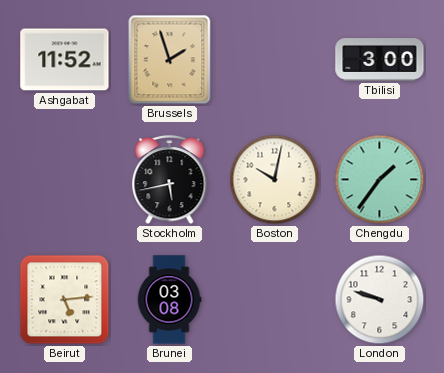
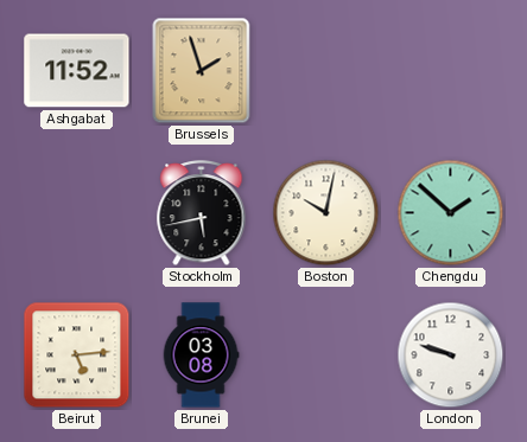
Tbilisi: 3:00 -> none
Chengdu: 1:36 -> 1:52
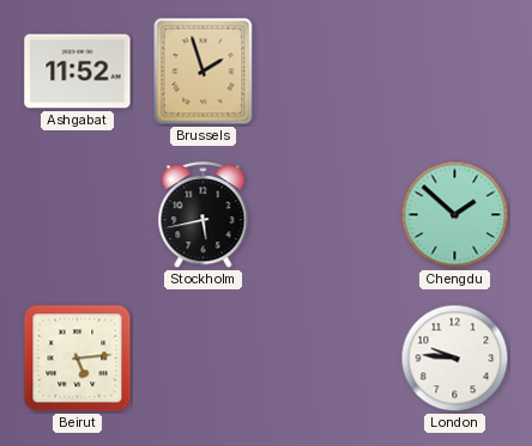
Boston: 10:02 -> none
Brunei: 03:08 -> none
London: 9:48 -> 9:46
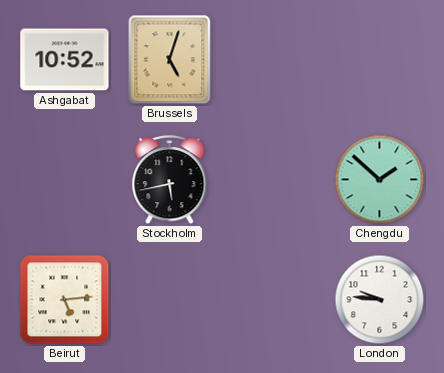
Ashgabat: 11:52 -> 10:52
Brussels: 1:57 -> 5:03
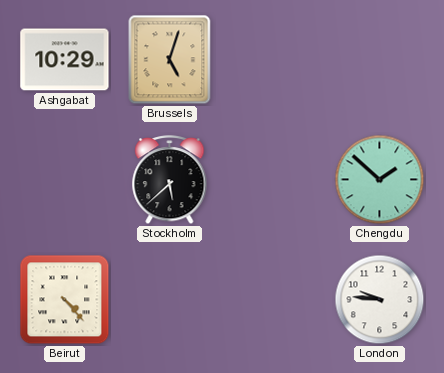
Ashgabat: 10:52 -> 10:29
Stockholm: 5:43 -> 5:38
Beirut: 5:14 -> 4:23
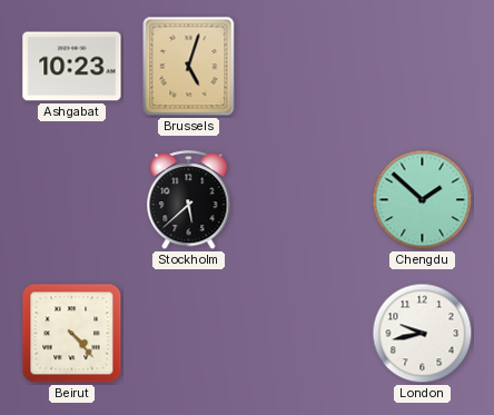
Ashgabat: 10:29 -> 10:23
London: 9:46 -> 9:43
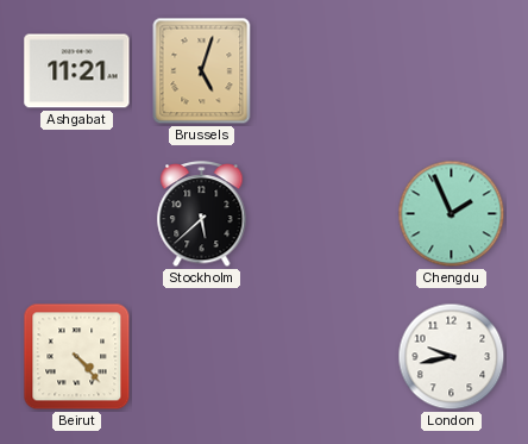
Ashgabat: 10:23 -> 11:21
Chengdu: 1:52 -> 1:56
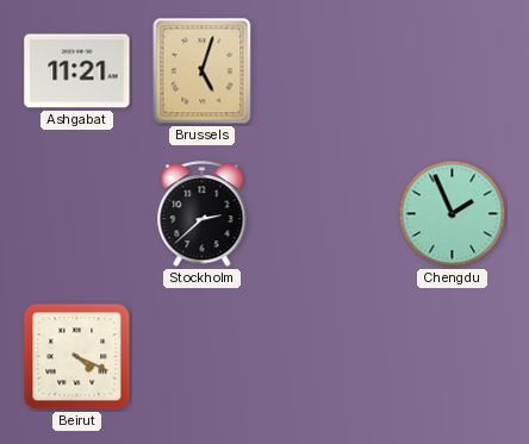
Stockholm: 5:38 -> 2:38
Beirut: 4:23 -> 4:19
London: 9:43 -> none
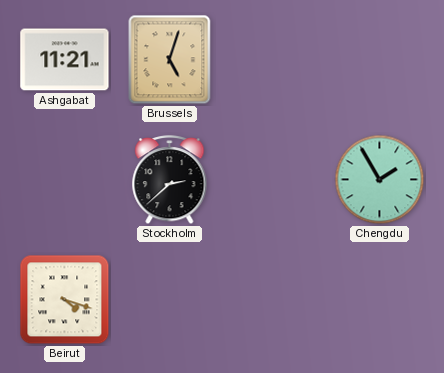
Chengdu: 1:56 -> 1:55
Beirut: 4:19 -> 4:18
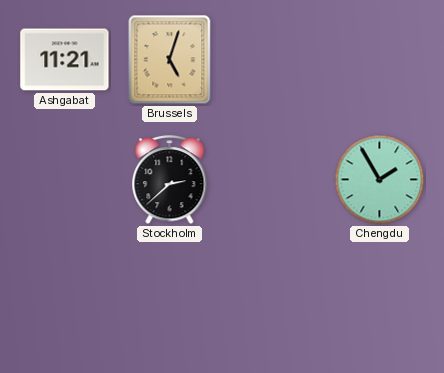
Beirut: 4:18 -> none
